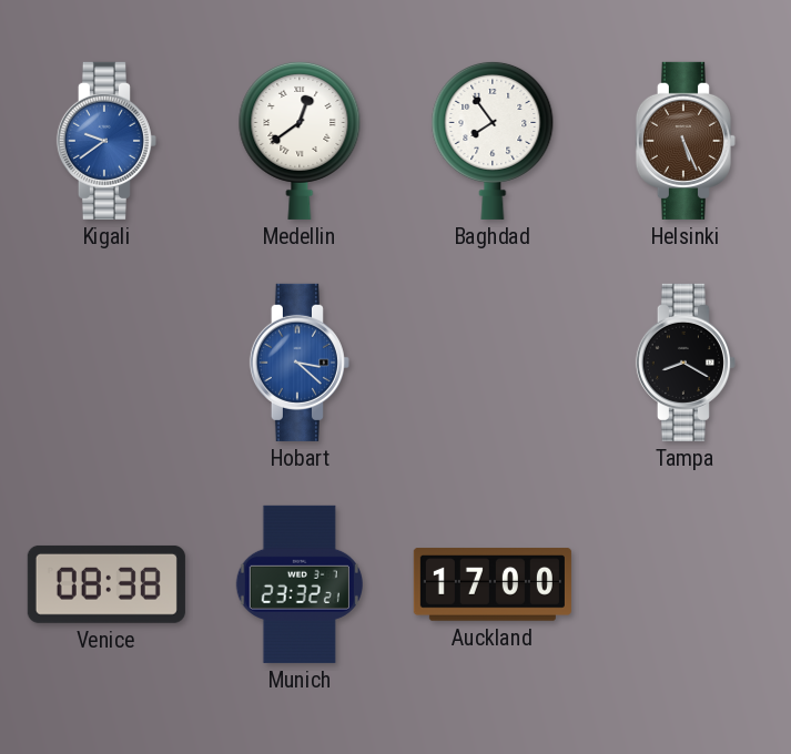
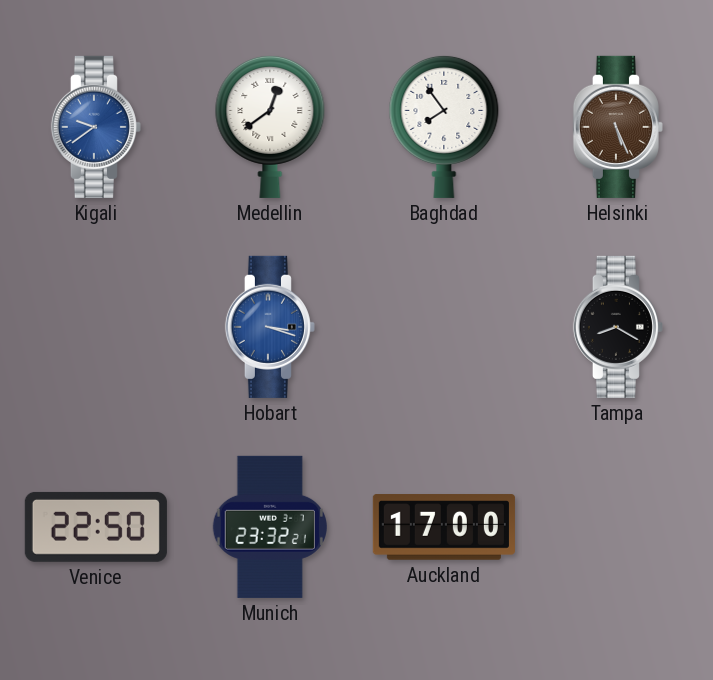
Hobart: 3:22 -> 3:18
Venice: 08:38 -> 22:50
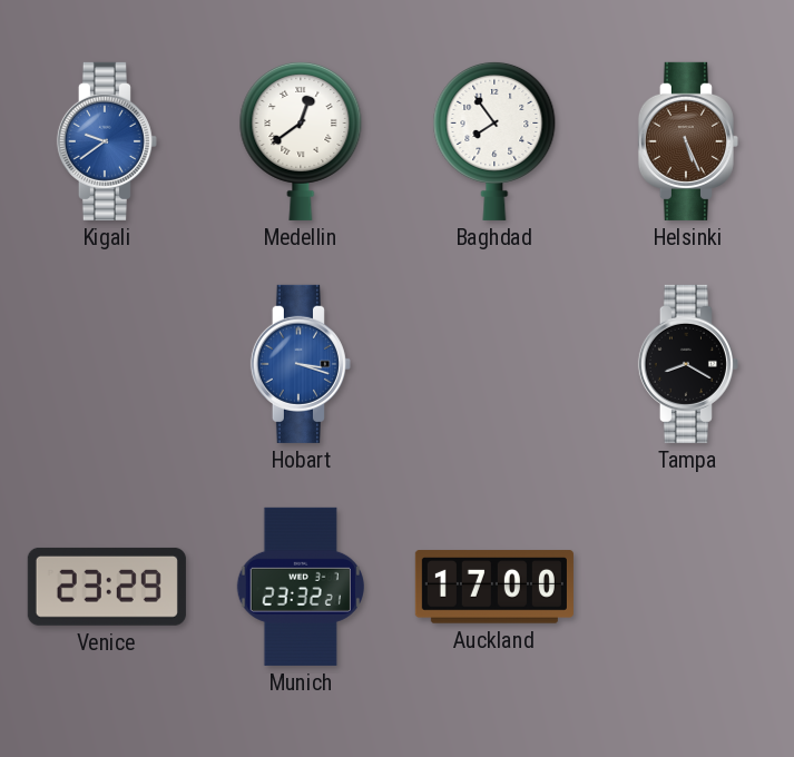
Venice: 22:50 -> 23:29
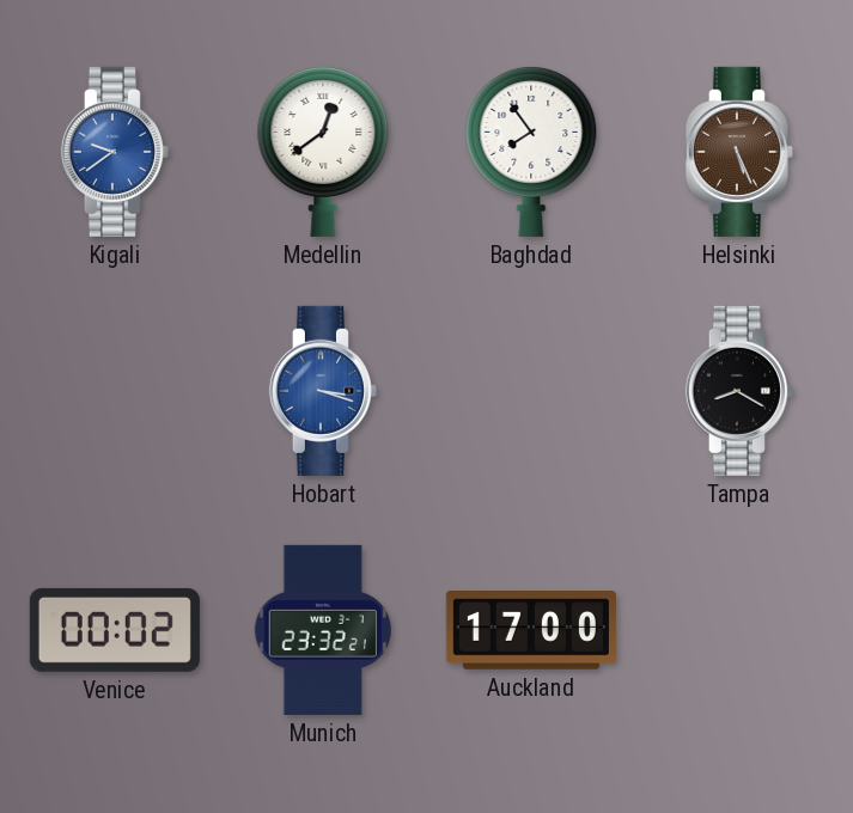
Venice: 23:29 -> 00:02
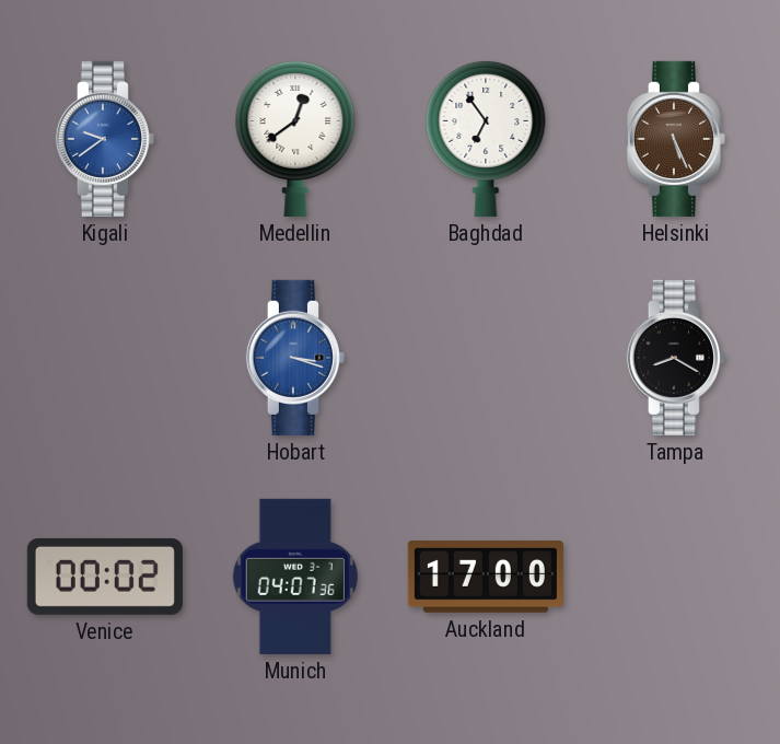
Baghdad: 7:54 -> 6:54
Munich: 23:32 -> 04:07
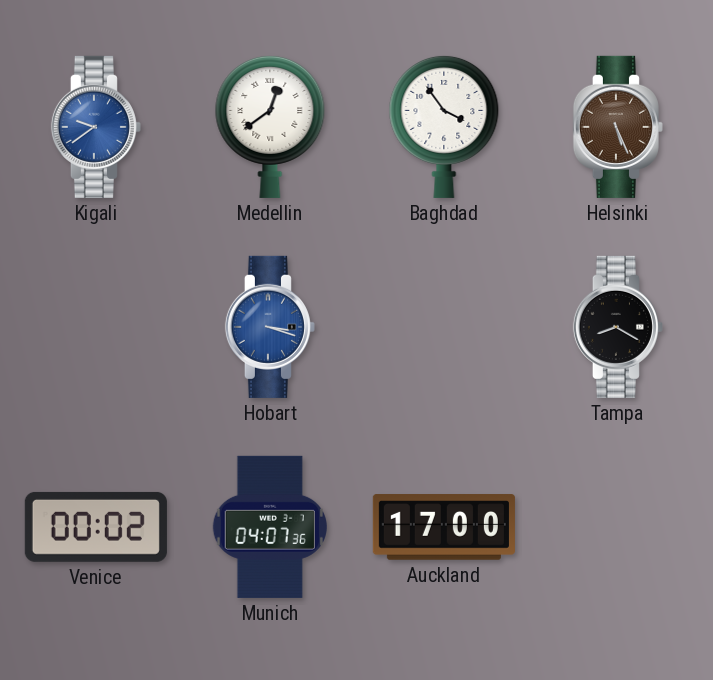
Baghdad: 6:54 -> 3:54
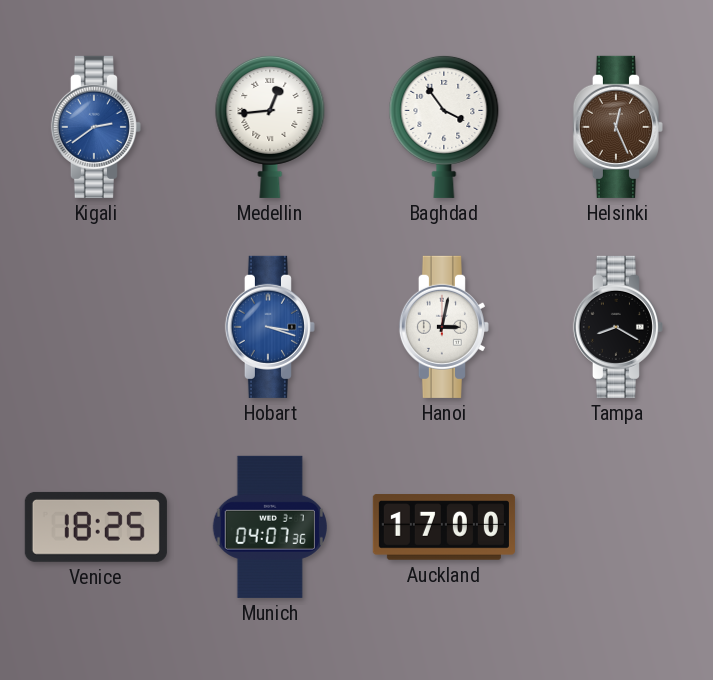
Kigali: 9:39 -> 2:39
Medellin: 12:39 -> 12:44
Helsinki: 5:26 -> 12:26
Hanoi: none -> 3:02
Venice: 00:02 -> 18:25
